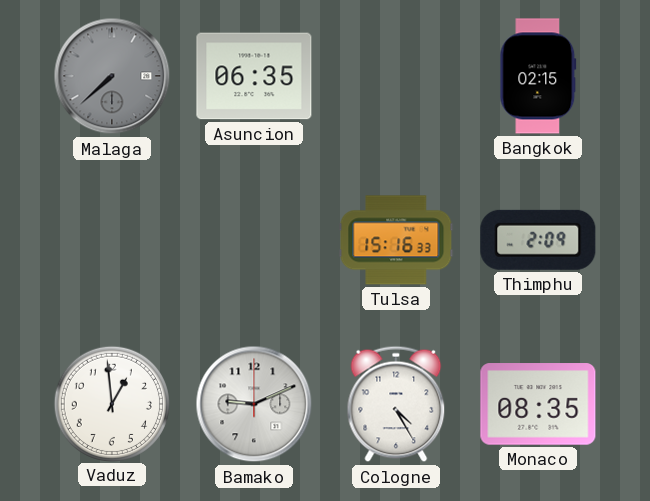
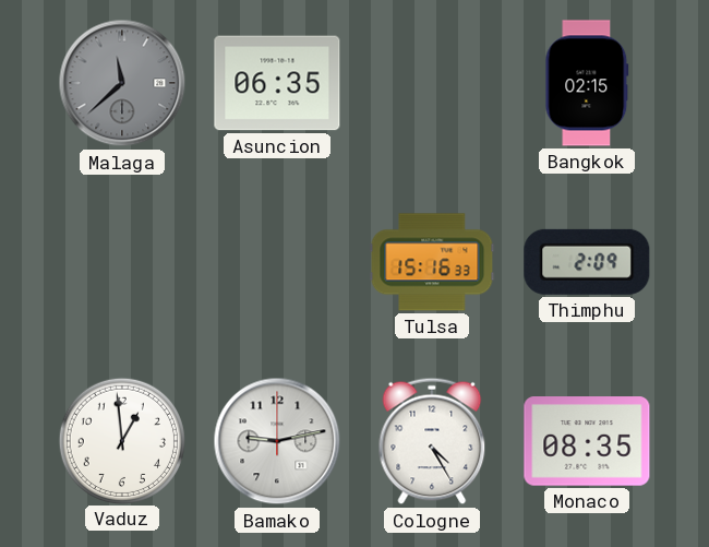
Malaga: 7:38 -> 11:38
Bamako: 9:11 -> 9:13
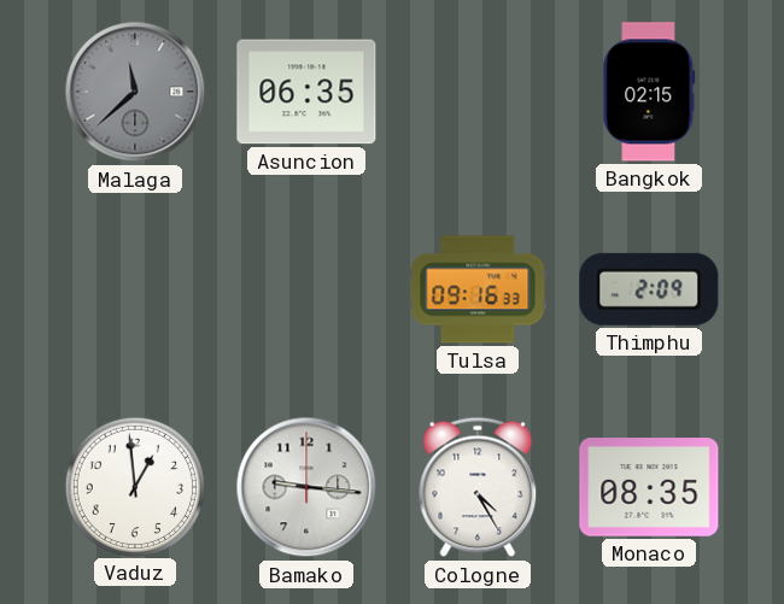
Tulsa: 15:16 -> 09:16
Bamako: 9:13 -> 9:16
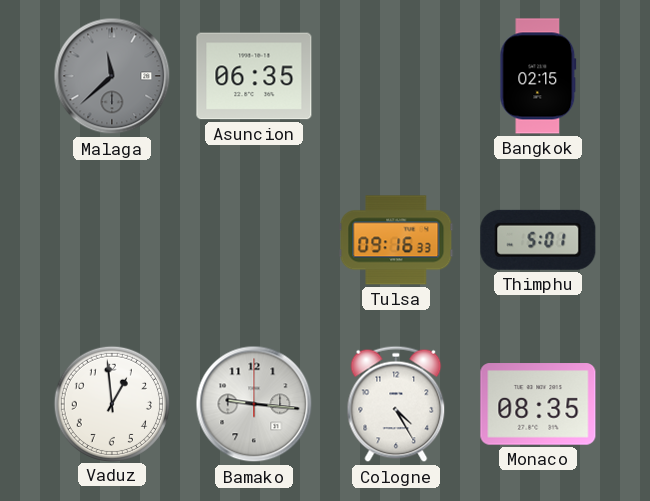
Thimphu: 2:09 -> 5:01
